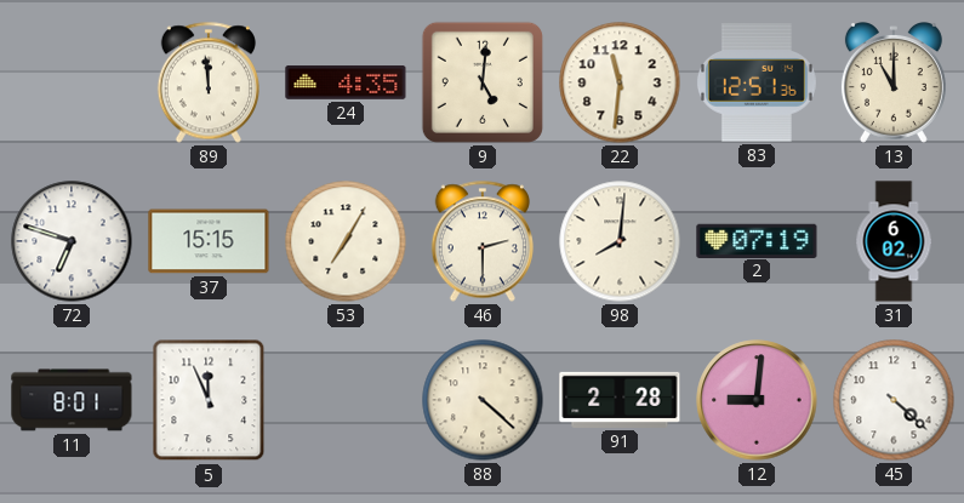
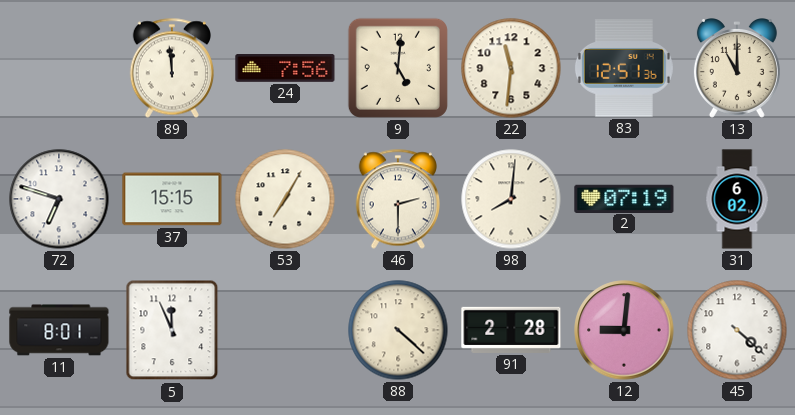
24: 4:35 -> 7:56
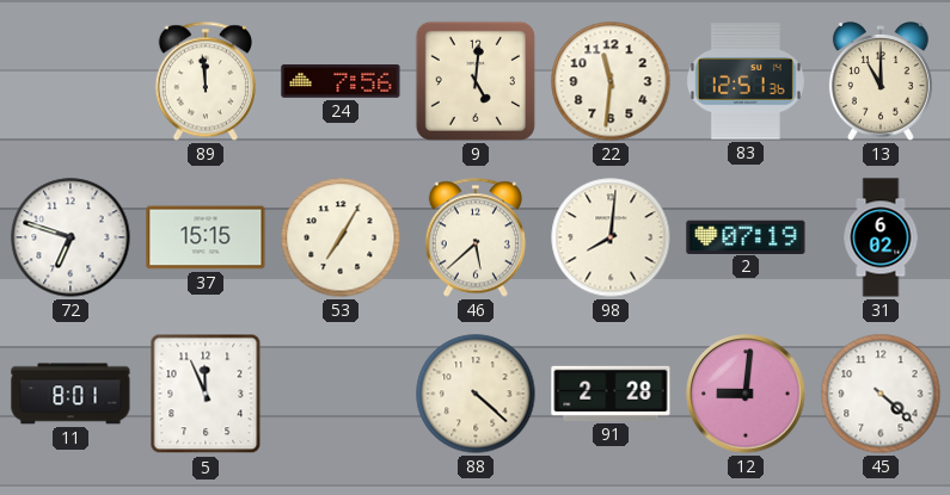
46: 2:30 -> 5:38
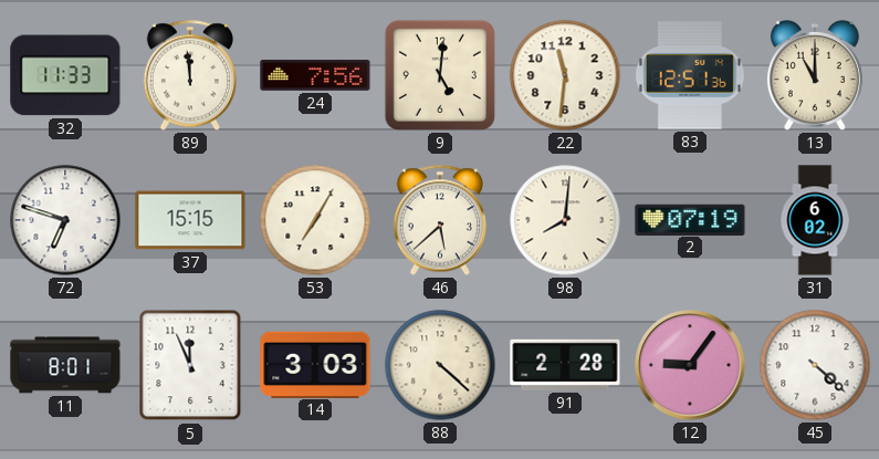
32: none -> 11:33
14: none -> 3:03
12: 9:01 -> 9:06
